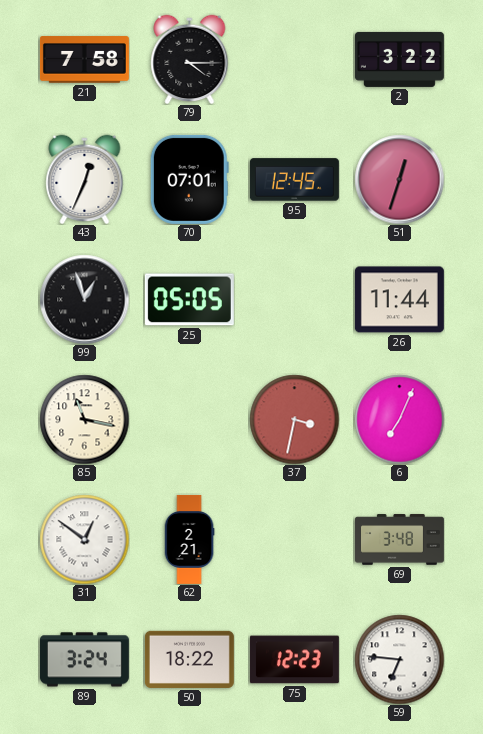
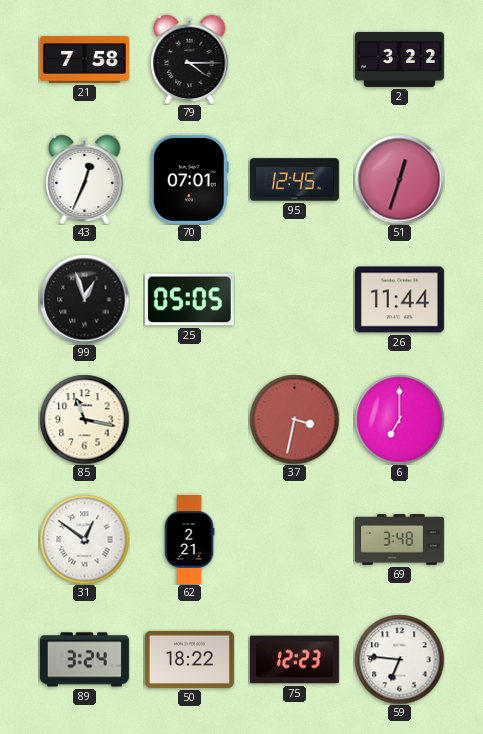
6: 7:04 -> 7:00
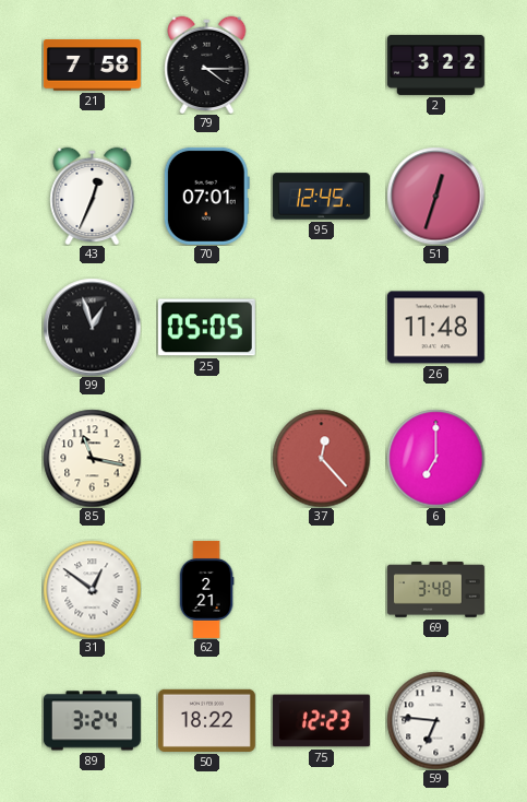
26: 11:44 -> 11:48
37: 3:32 -> 12:23
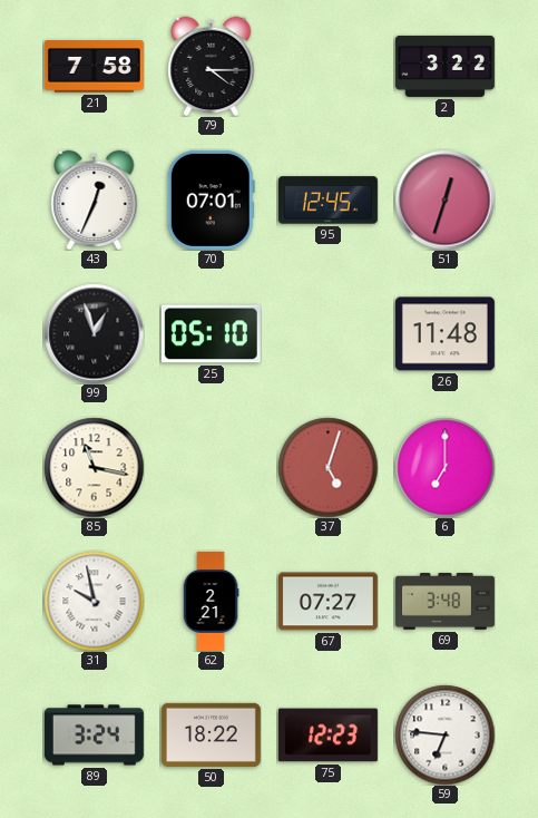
25: 05:05 -> 05:10
37: 12:23 -> 5:03
31: 12:51 -> 9:58
67: none -> 07:27
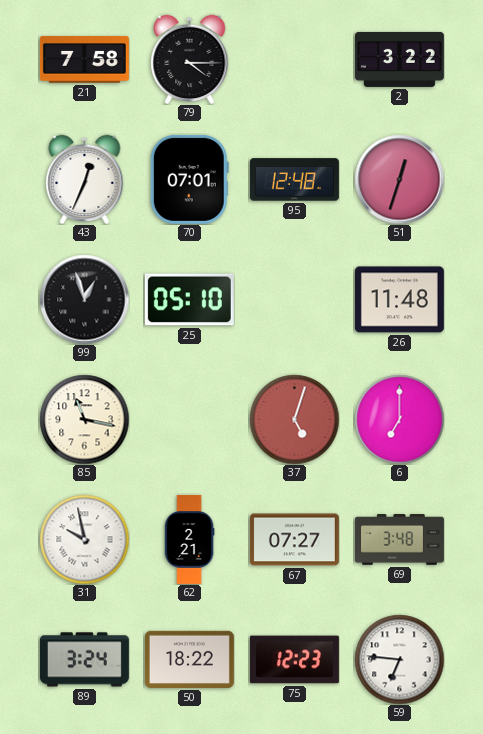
95: 12:45 -> 12:48
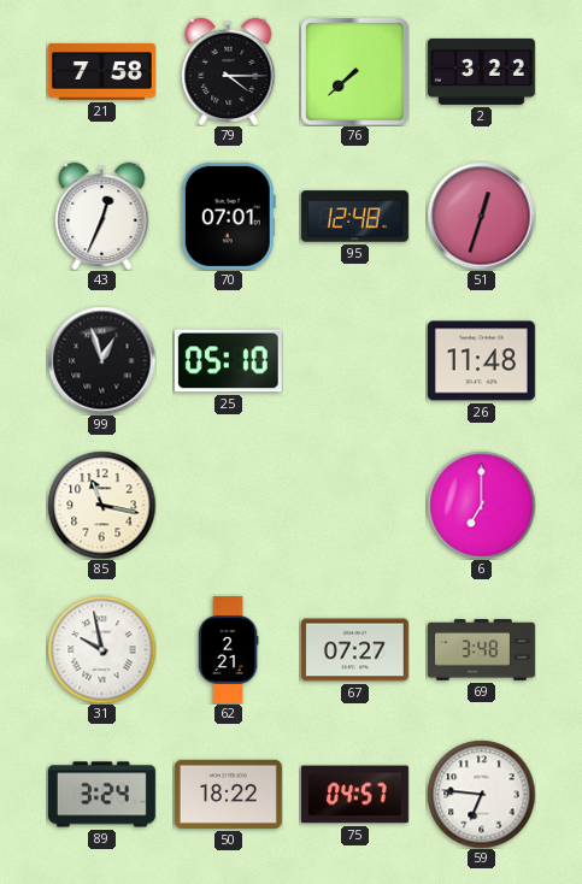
76: none -> 7:38
37: 5:03 -> none
75: 12:23 -> 04:57
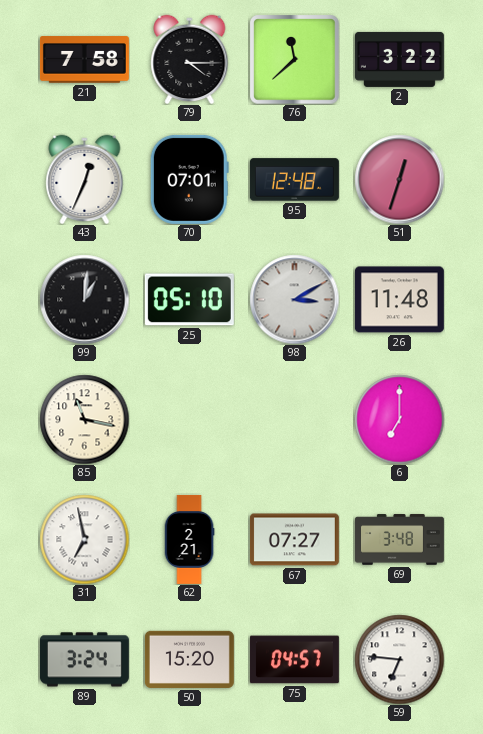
76: 7:38 -> 11:38
99: 12:57 -> 1:01
98: none -> 3:10
31: 9:58 -> 6:58
50: 18:22 -> 15:20
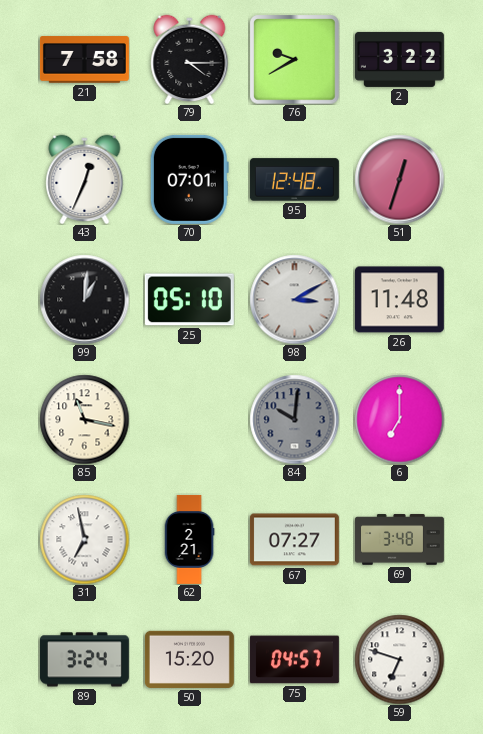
76: 11:38 -> 9:40
84: none -> 10:01
59: 6:46 -> 6:48
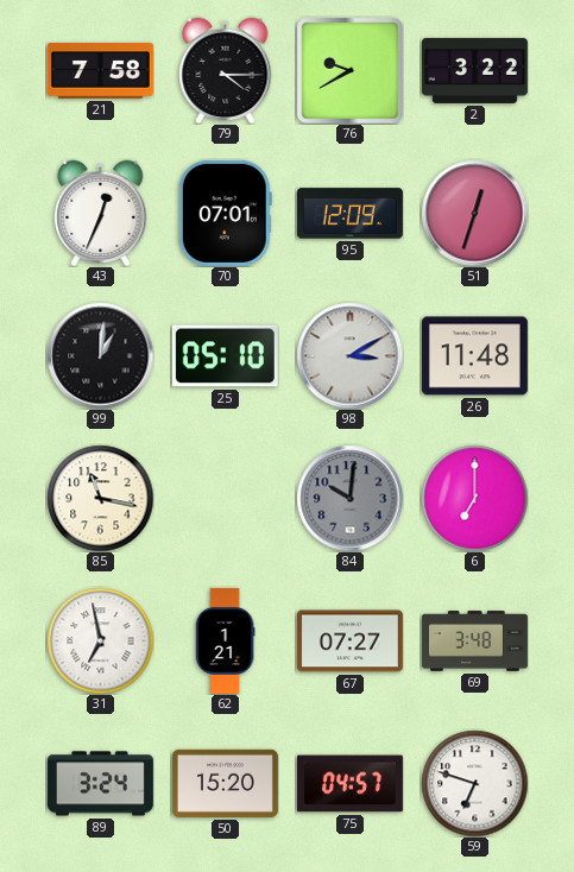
95: 12:48 -> 12:09
62: 2:21 -> 1:21
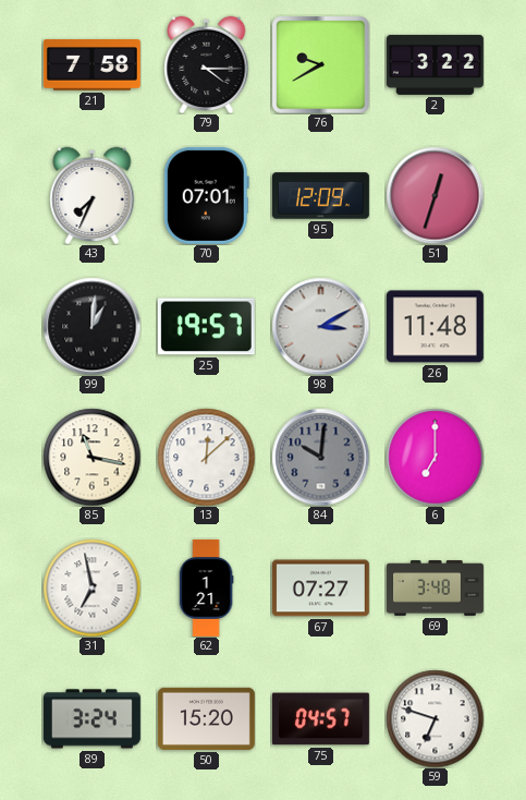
43: 12:34 -> 7:34
25: 05:10 -> 19:57
13: none -> 12:08
